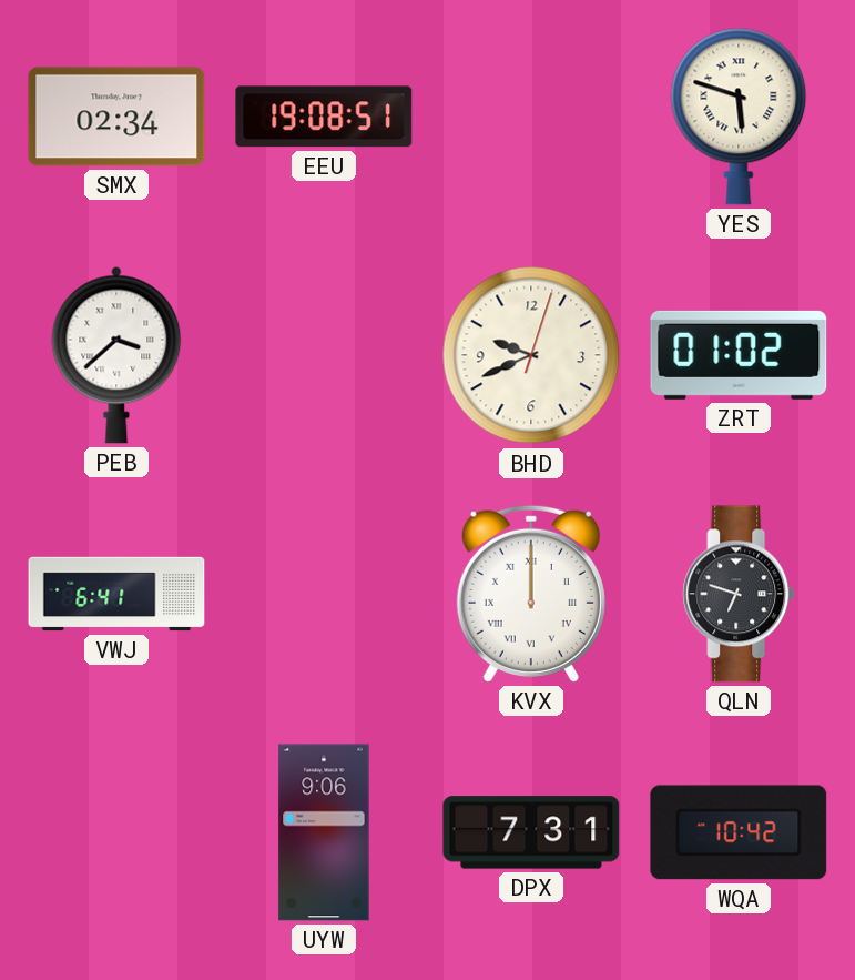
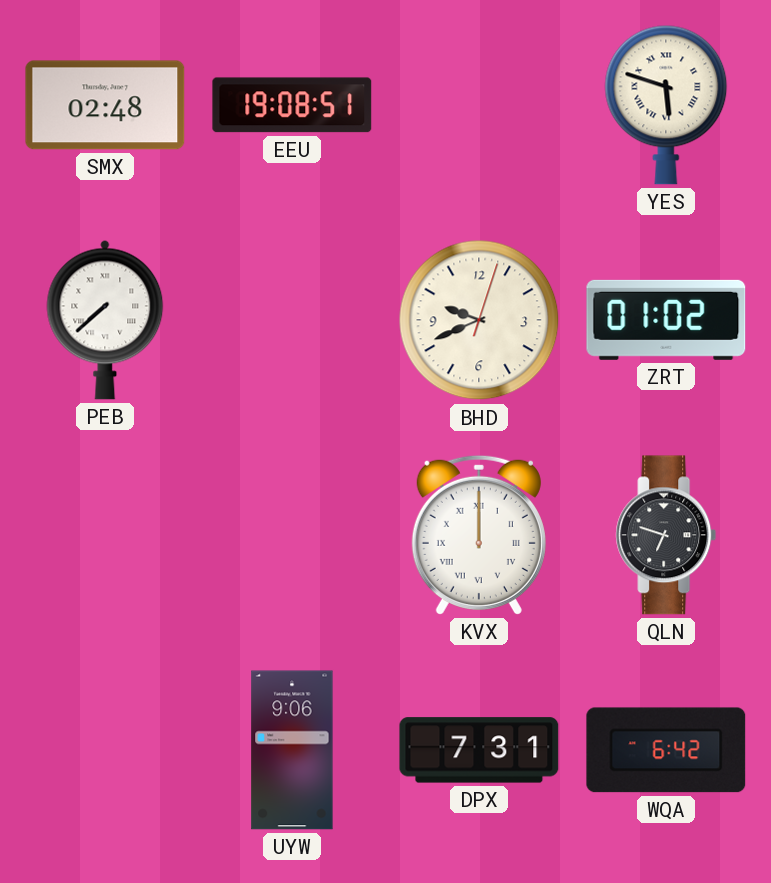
SMX: 02:34 -> 02:48
PEB: 3:38 -> 7:38
VWJ: 6:41 -> none
WQA: 10:42 -> 6:42
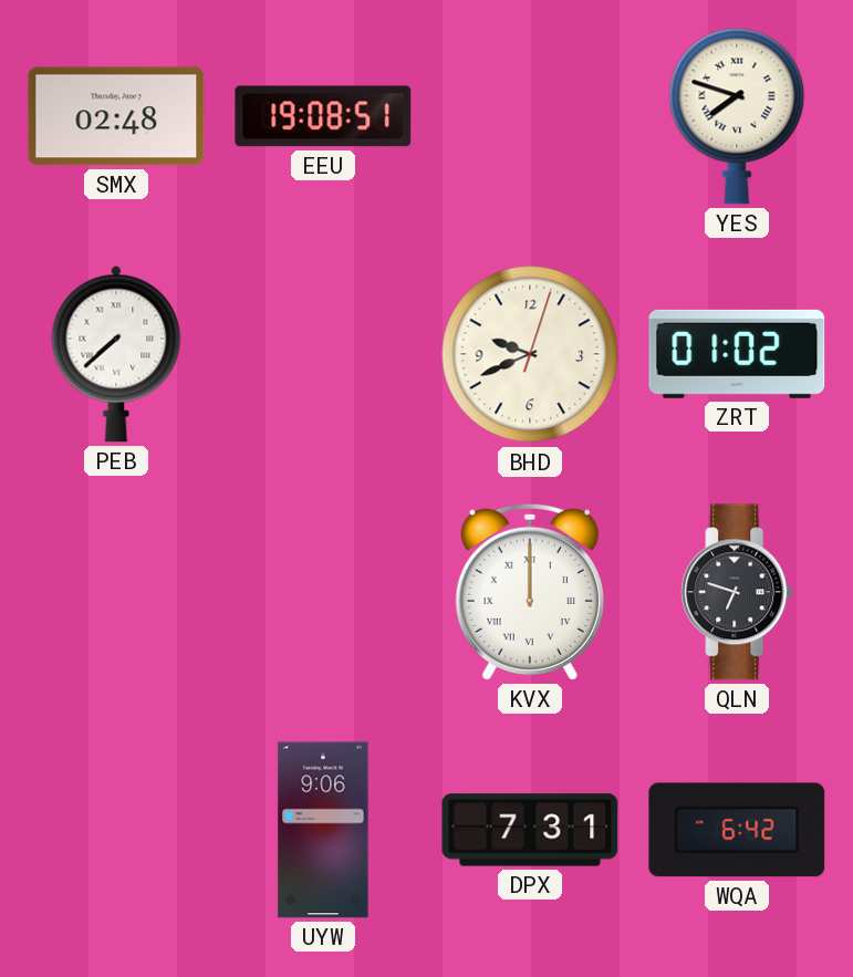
YES: 5:48 -> 7:48
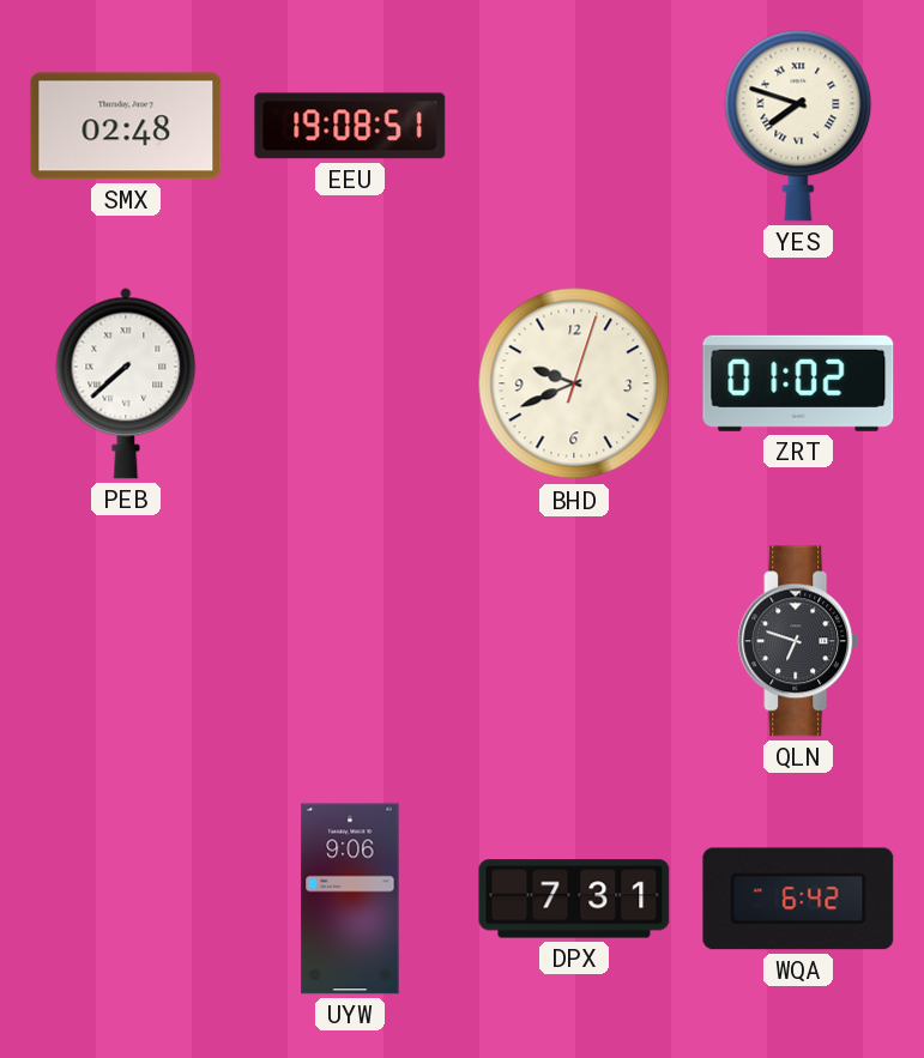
KVX: 12:00 -> none
